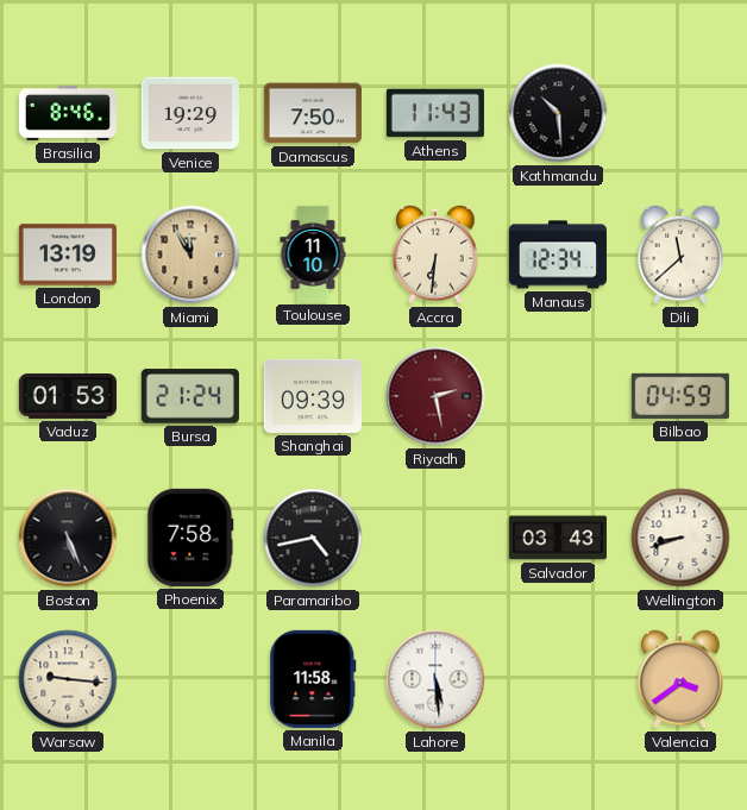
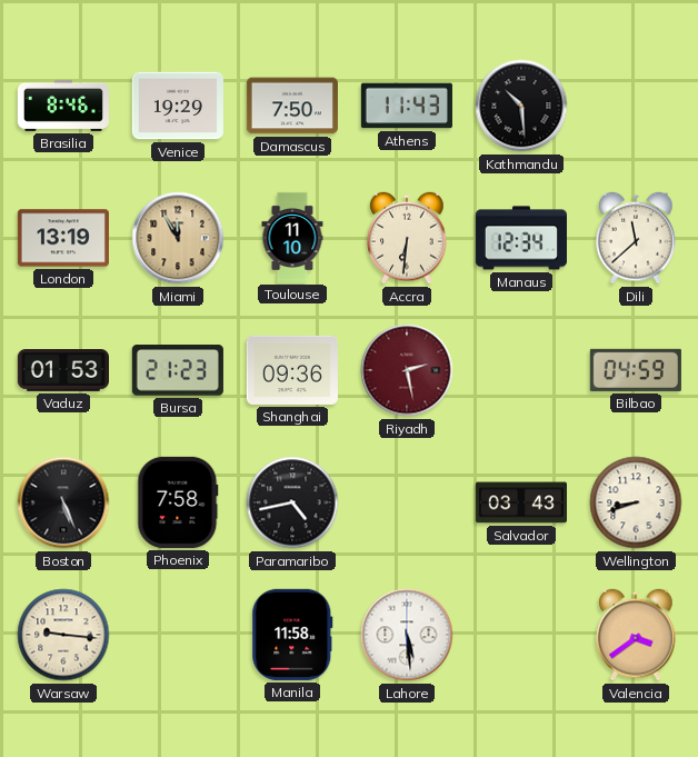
Bursa: 21:24 -> 21:23
Shanghai: 09:39 -> 09:36
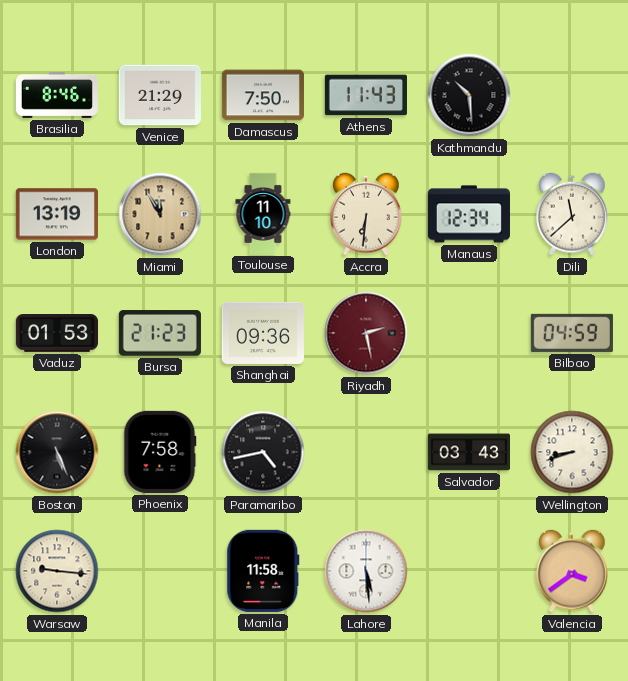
Venice: 19:29 -> 21:29
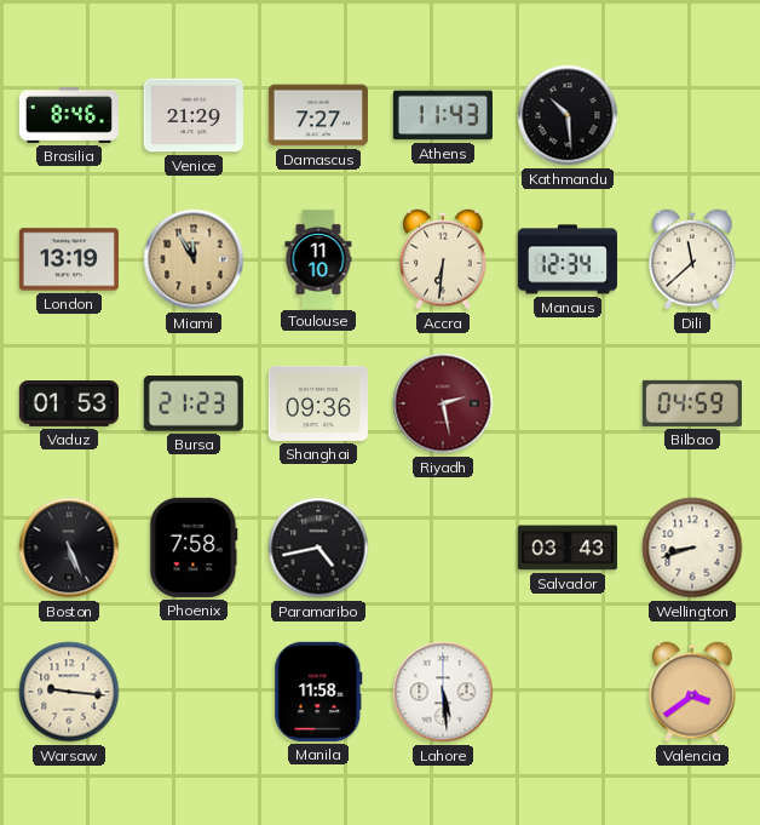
Damascus: 7:50 -> 7:27
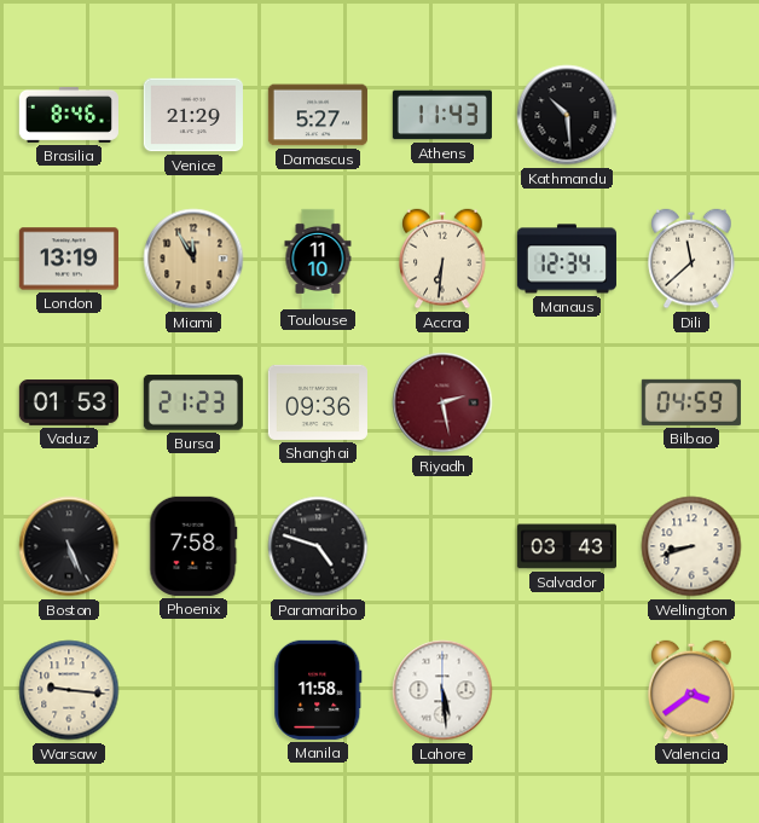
Damascus: 7:27 -> 5:27
Paramaribo: 4:43 -> 4:48
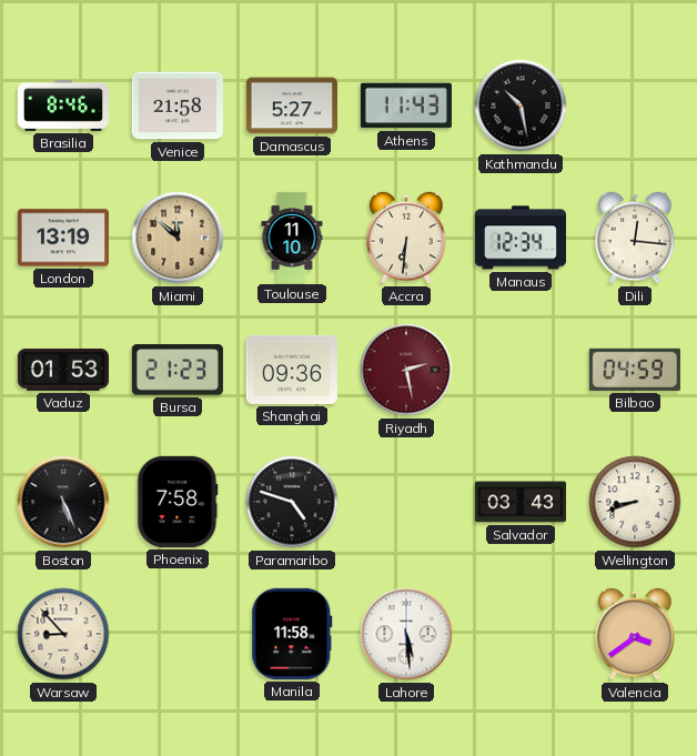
Venice: 21:29 -> 21:58
Kathmandu: 10:29 -> 10:28
Miami: 11:55 -> 11:52
Dili: 11:38 -> 12:16
Warsaw: 9:16 -> 8:53
